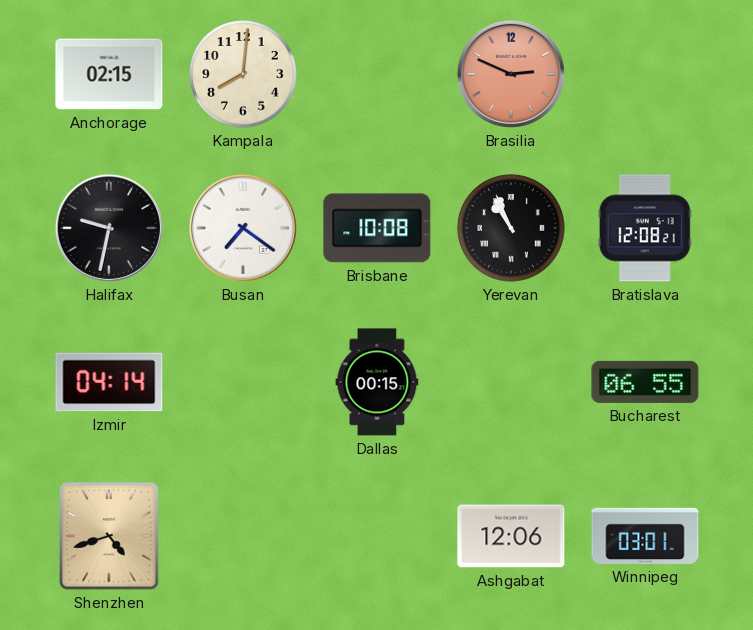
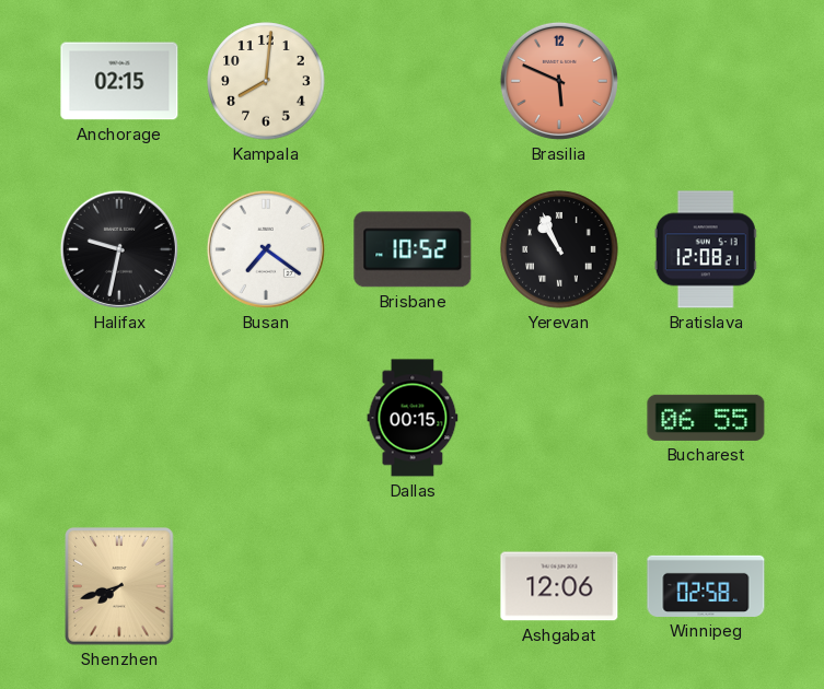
Brasilia: 2:49 -> 5:49
Brisbane: 10:08 -> 10:52
Izmir: 04:14 -> none
Shenzhen: 4:42 -> 7:42
Winnipeg: 03:01 -> 02:58
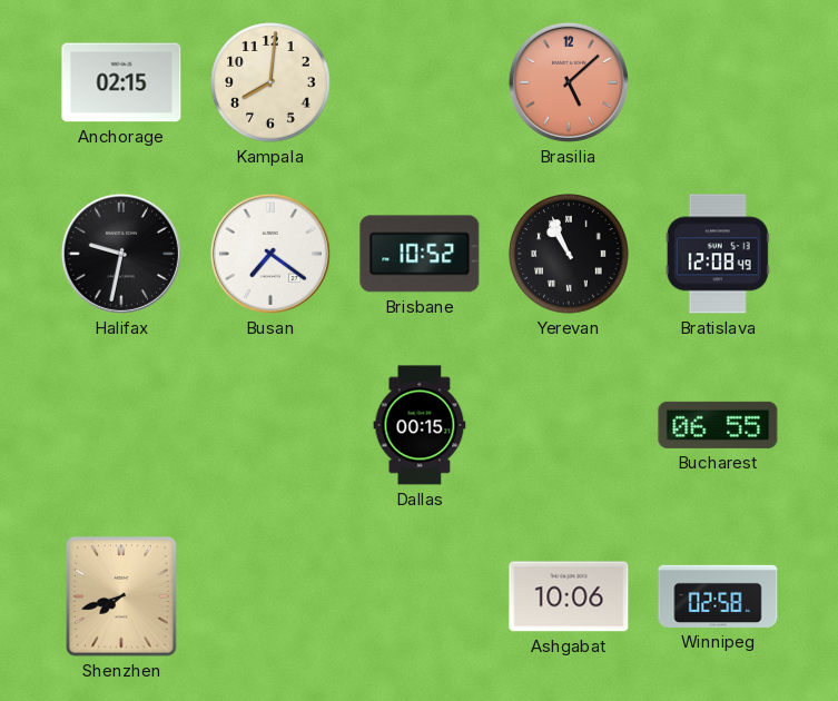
Brasilia: 5:49 -> 5:08
Bratislava: 12:08:21 -> 12:08:49
Ashgabat: 12:06 -> 10:06
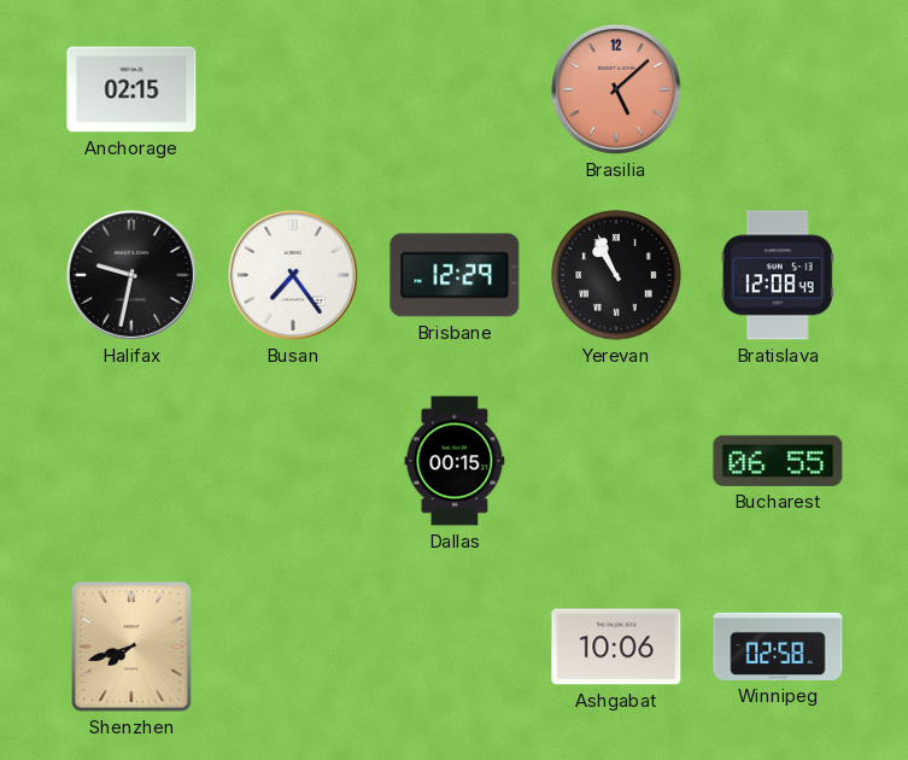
Kampala: 8:01 -> none
Busan: 7:21 -> 7:24
Brisbane: 10:52 -> 12:29
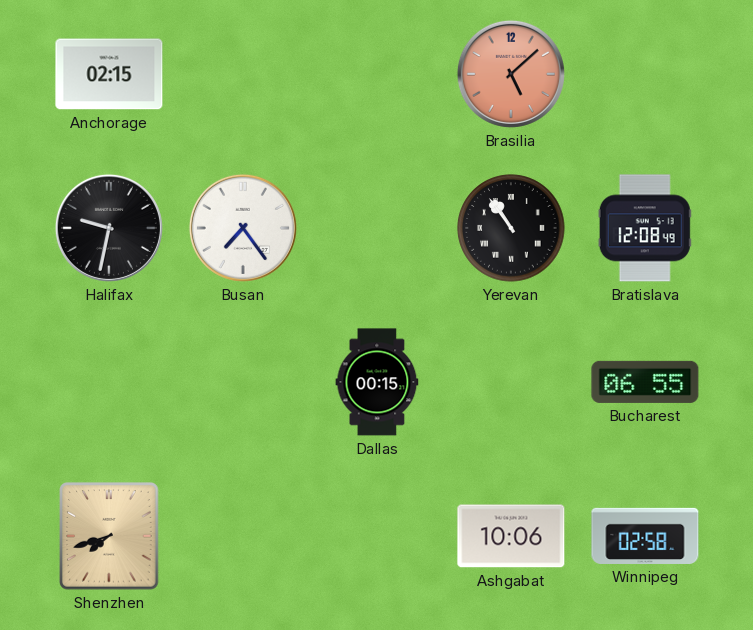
Brisbane: 12:29 -> none
Yerevan: 10:56 -> 10:54
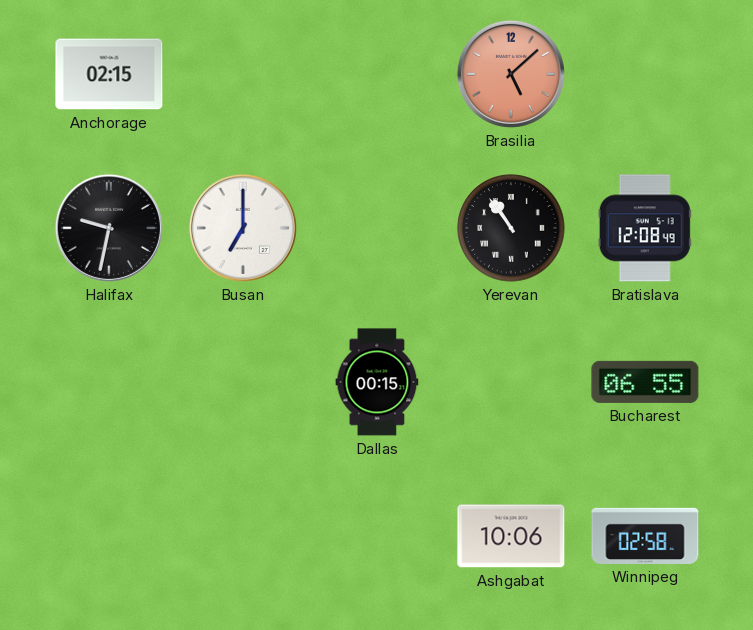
Busan: 7:24 -> 7:00
Shenzhen: 7:42 -> none
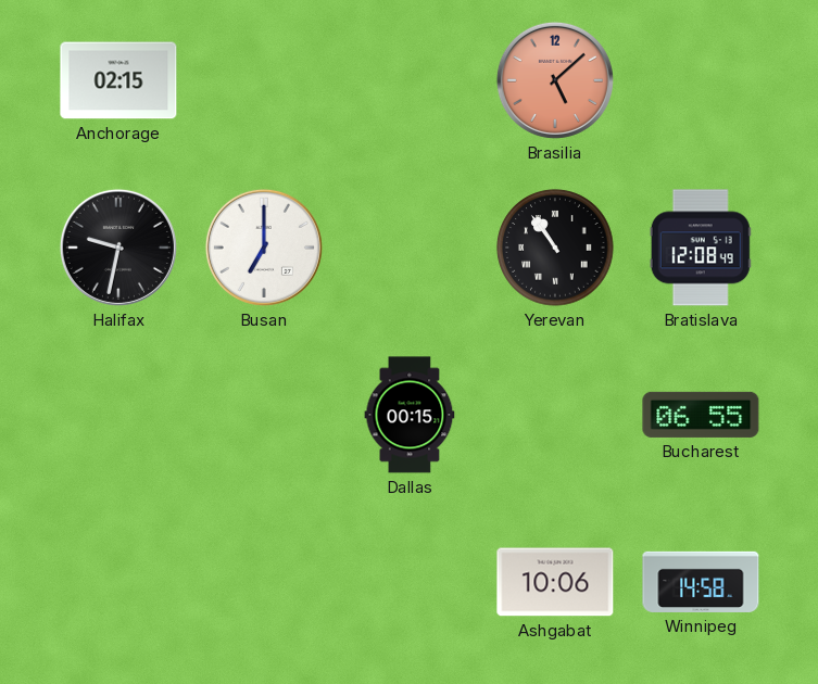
Winnipeg: 02:58 -> 14:58
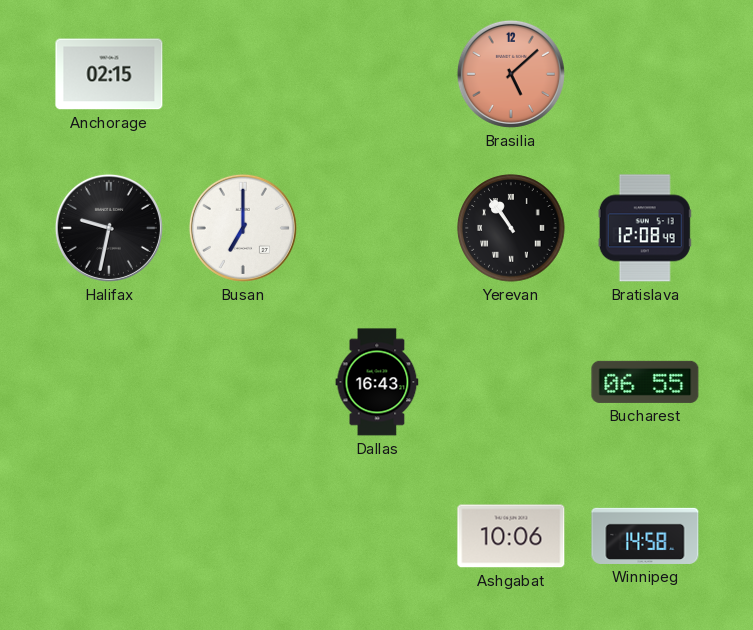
Dallas: 00:15 -> 16:43
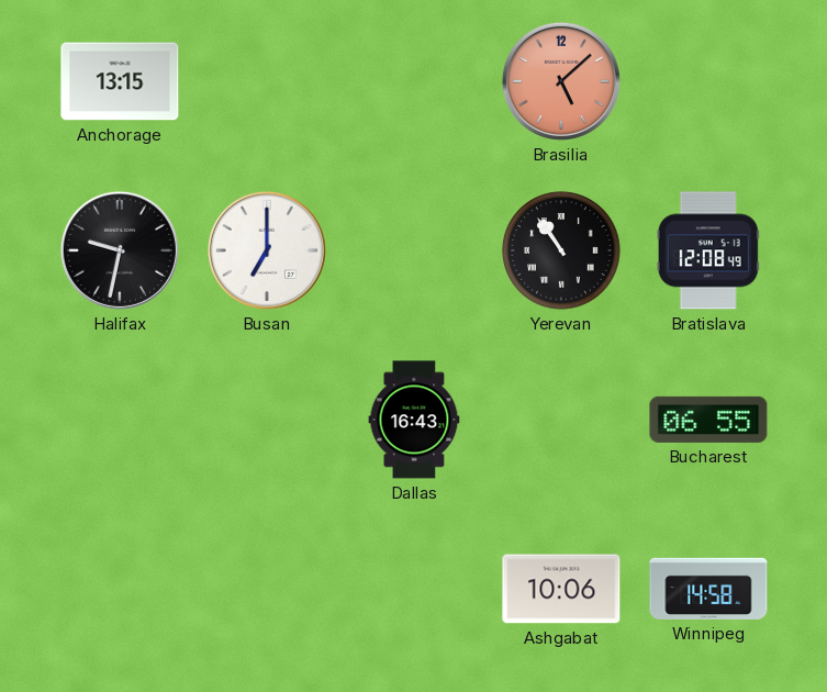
Anchorage: 02:15 -> 13:15
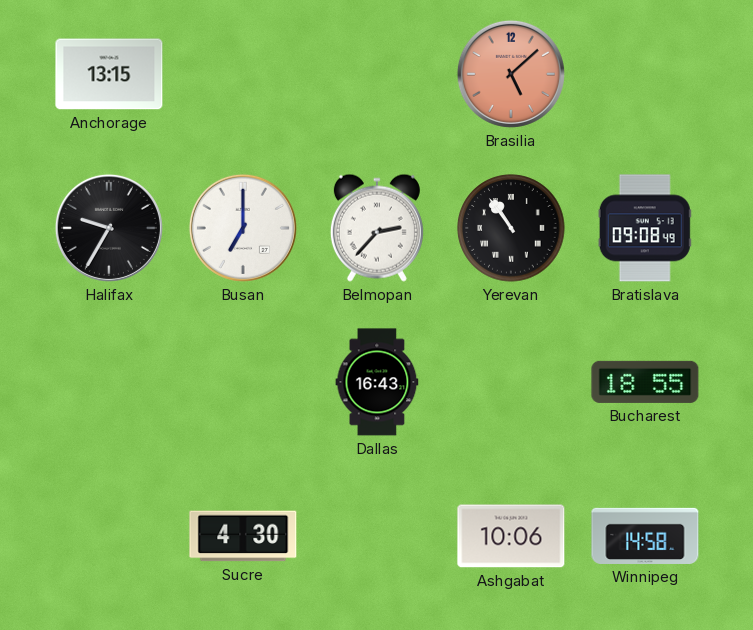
Halifax: 9:32 -> 9:35
Belmopan: none -> 2:37
Bratislava: 12:08 -> 09:08
Bucharest: 06:55 -> 18:55
Sucre: none -> 4:30
